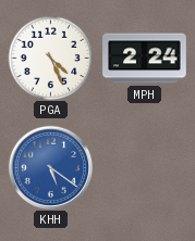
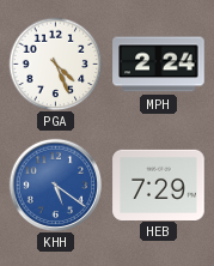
HEB: none -> 7:29
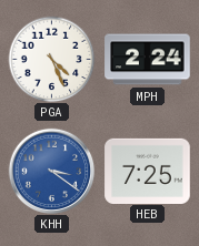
KHH: 5:21 -> 3:21
HEB: 7:29 -> 7:25
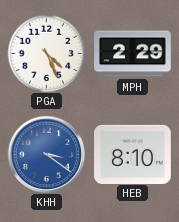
MPH: 2:24 -> 2:29
HEB: 7:25 -> 8:10
